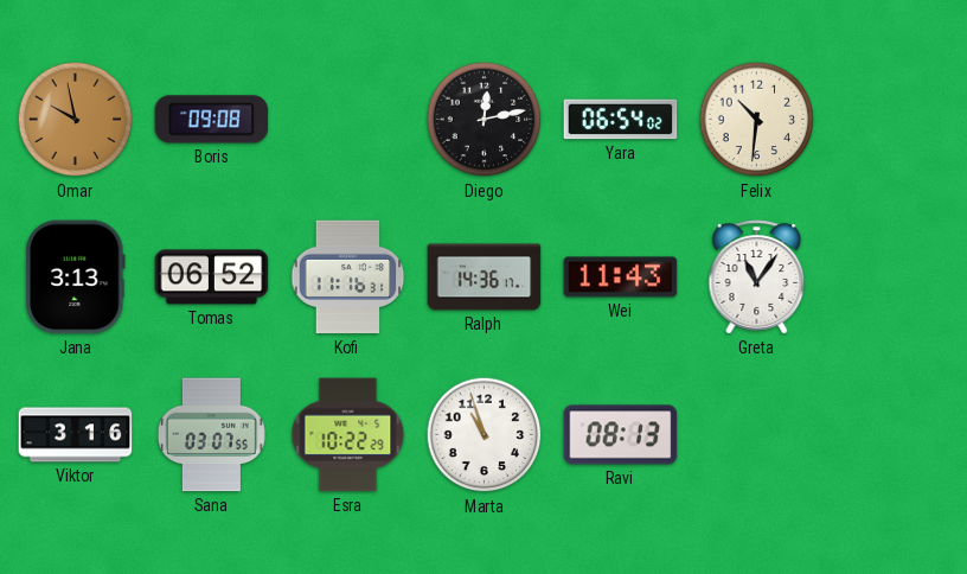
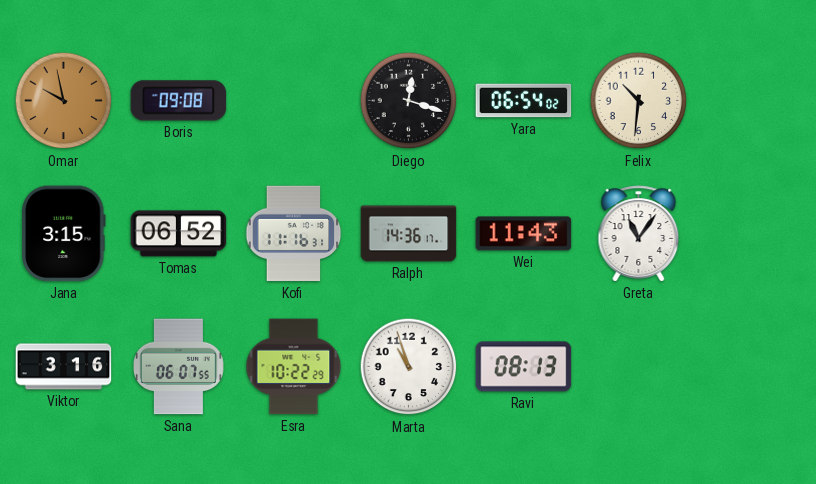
Diego: 12:13 -> 12:18
Jana: 3:13 -> 3:15
Sana: 03:07 -> 06:07
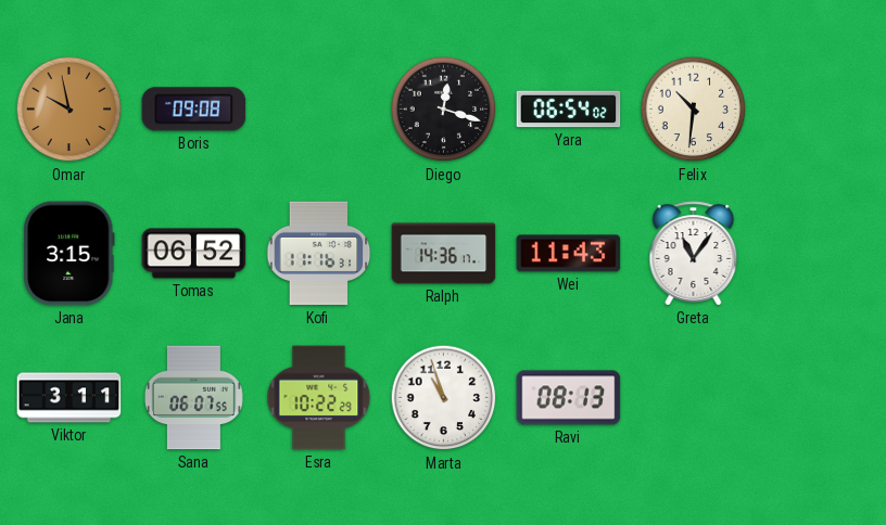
Viktor: 3:16 -> 3:11
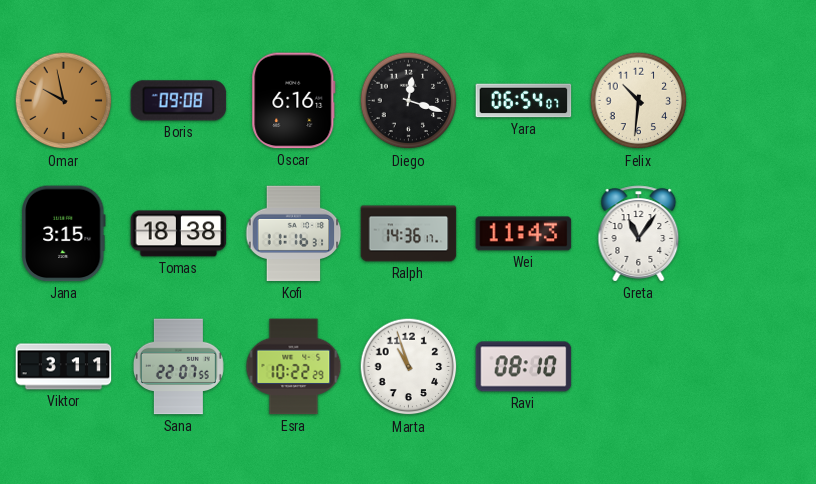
Oscar: none -> 6:16
Yara: 06:54:02 -> 06:54:07
Tomas: 06:52 -> 18:38
Sana: 06:07 -> 22:07
Ravi: 08:13 -> 08:10
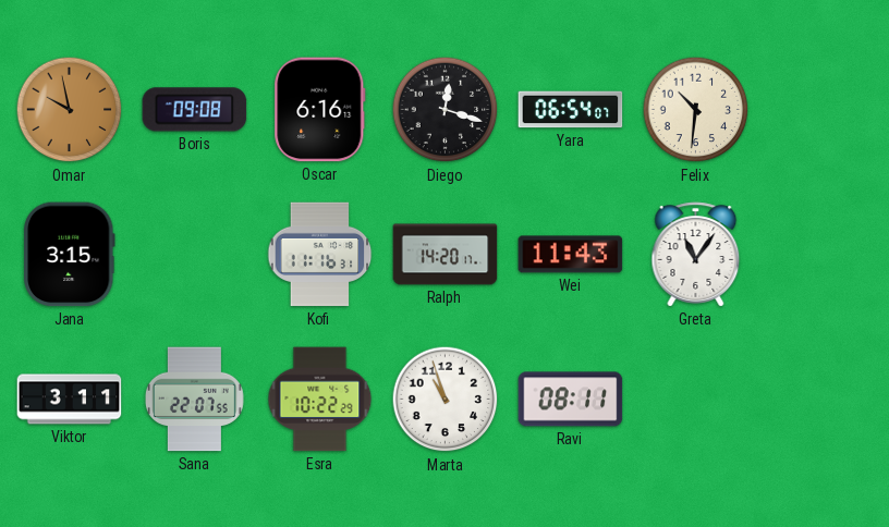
Tomas: 18:38 -> none
Ralph: 14:36 -> 14:20
Ravi: 08:10 -> 08:11
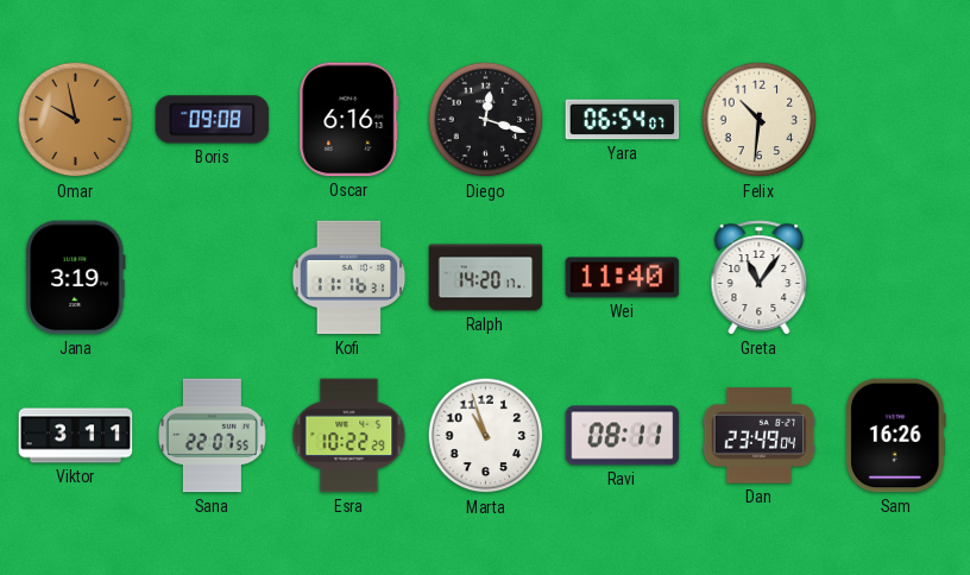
Jana: 3:15 -> 3:19
Wei: 11:43 -> 11:40
Dan: none -> 23:49
Sam: none -> 16:26
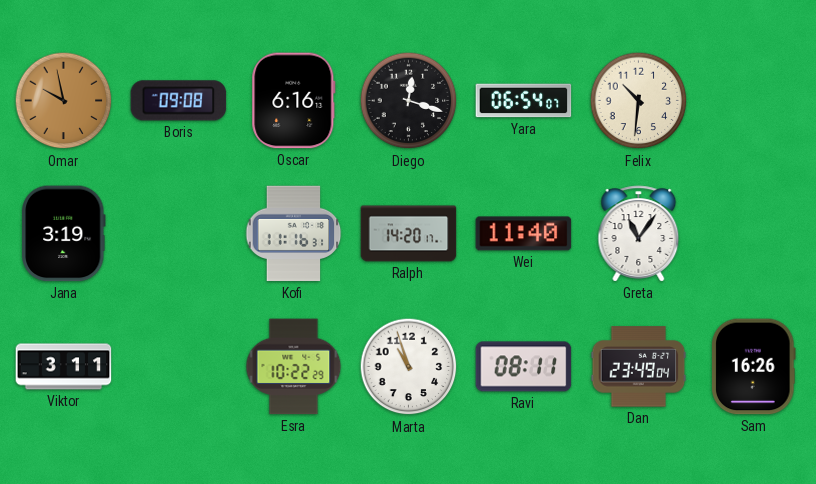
Sana: 22:07 -> none
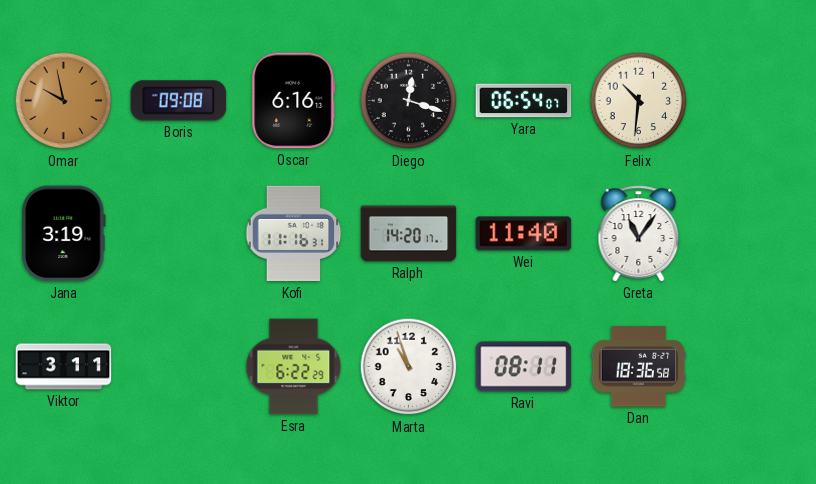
Esra: 10:22 -> 6:22
Dan: 23:49 -> 18:36
Sam: 16:26 -> none
